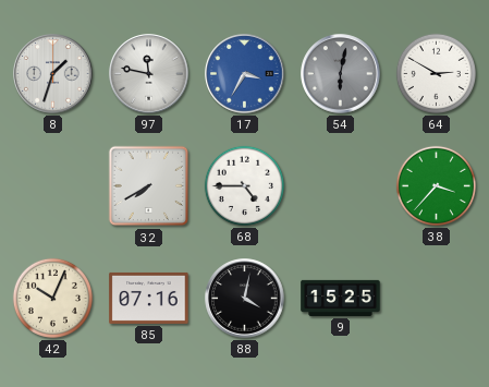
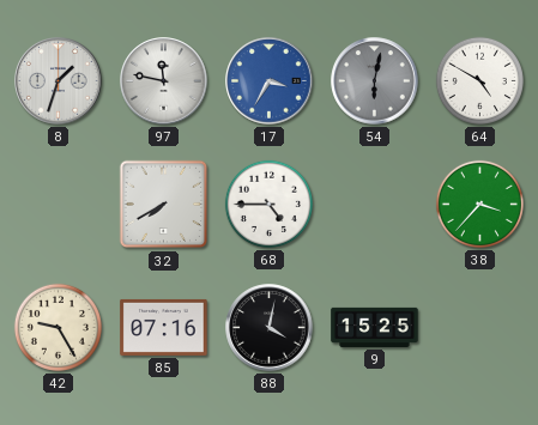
64: 2:50 -> 4:50
42: 10:04 -> 9:25
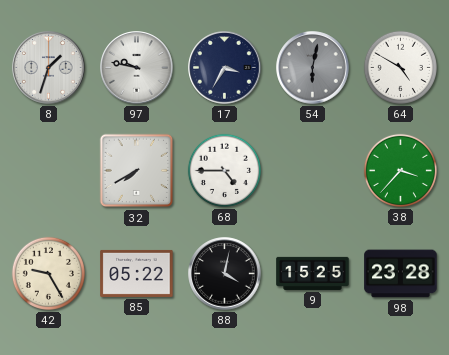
97: 11:47 -> 9:47
17 dial: blue -> navy
85: 07:16 -> 05:22
98: none -> 23:28
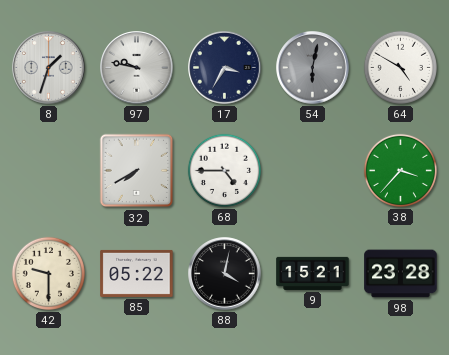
42: 9:25 -> 9:30
9: 15:25 -> 15:21
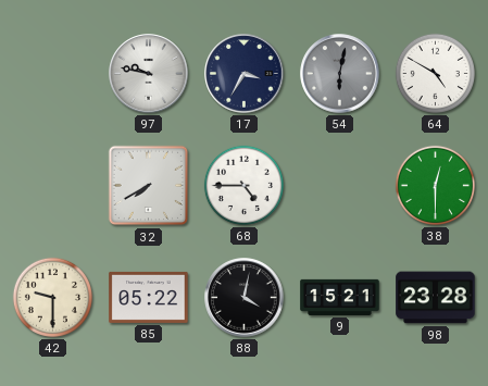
8: 1:33 -> none
38: 3:37 -> 12:30
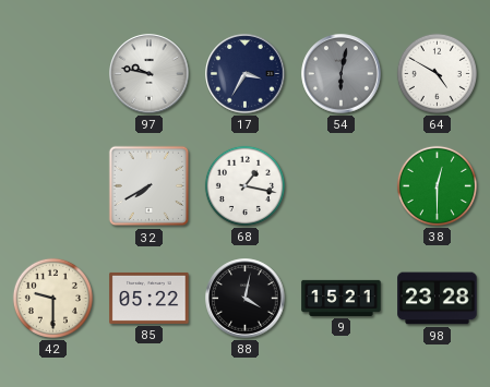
68: 4:45 -> 1:17
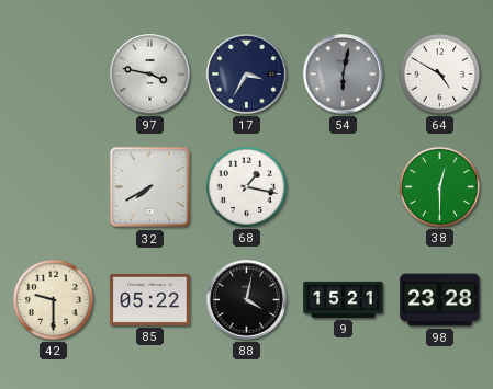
97: 9:47 -> 3:47
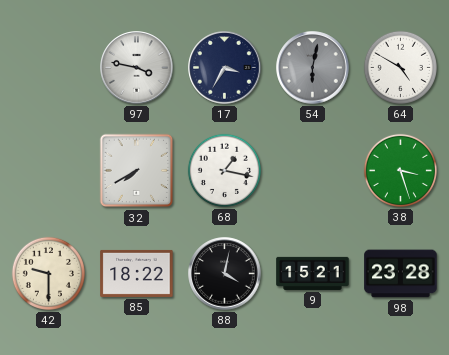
38: 12:30 -> 3:27
85: 05:22 -> 18:22
